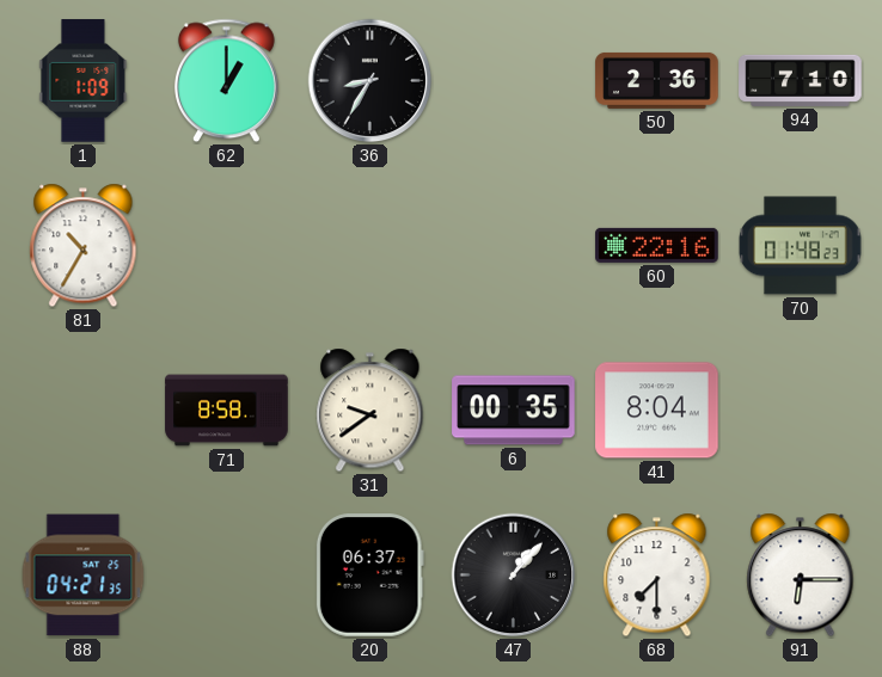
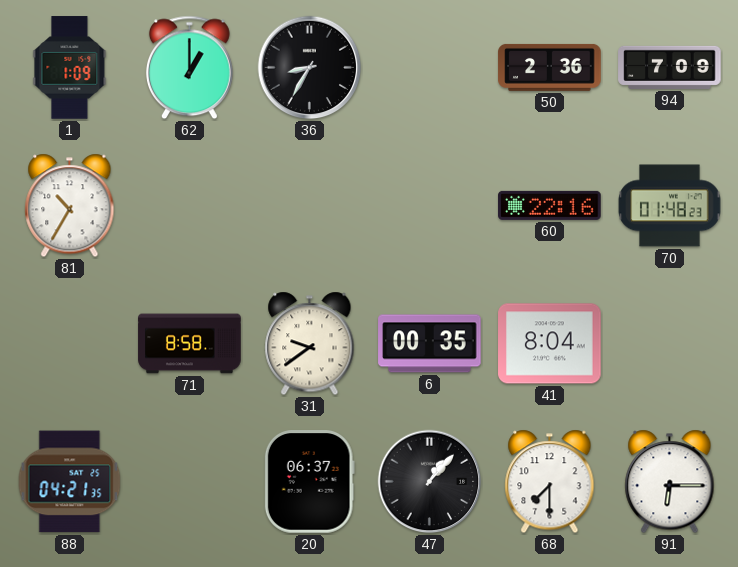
94: 7:10 -> 7:09
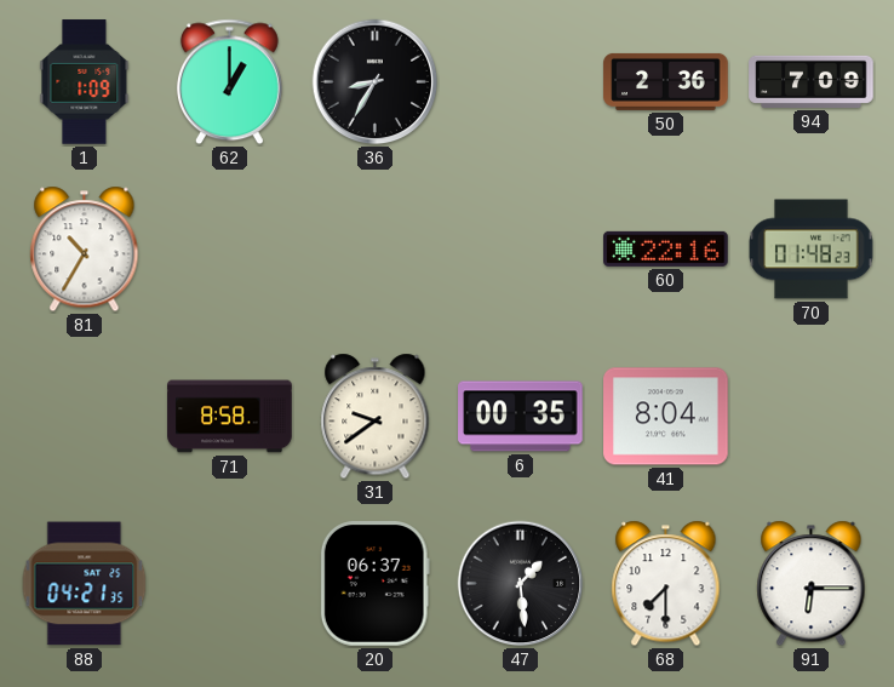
47: 1:07 -> 1:29
